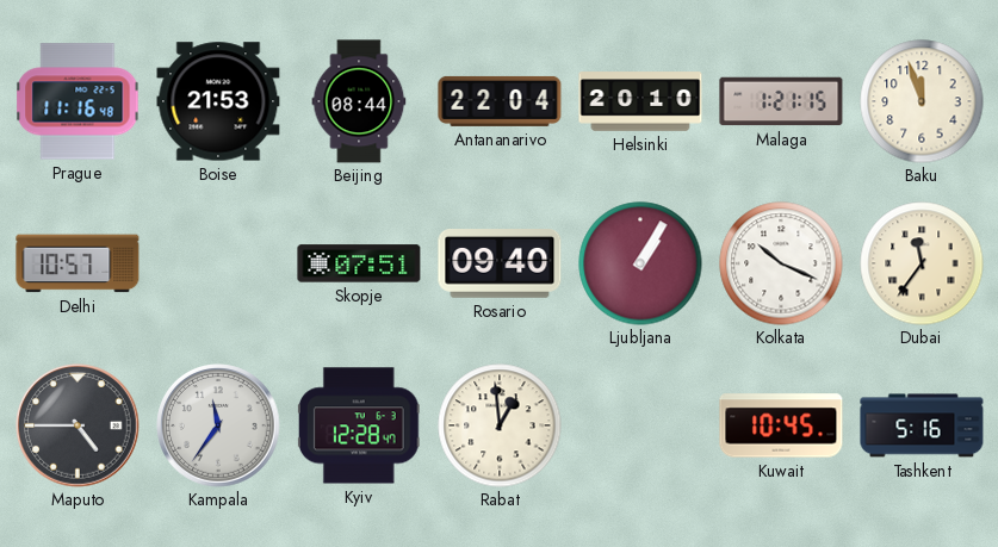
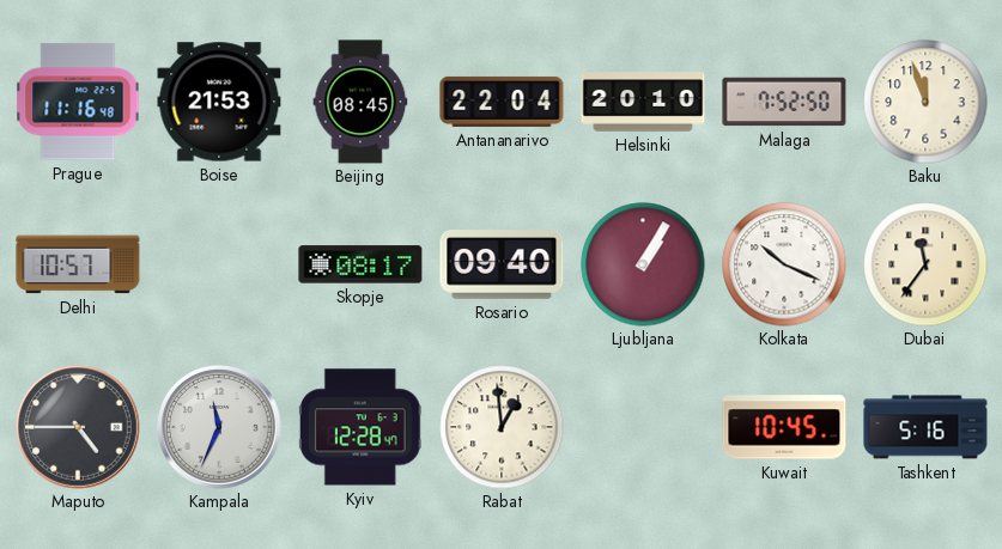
Beijing: 08:44 -> 08:45
Malaga: 1:21 -> 7:52
Skopje: 07:51 -> 08:17
Kampala: 11:36 -> 11:34
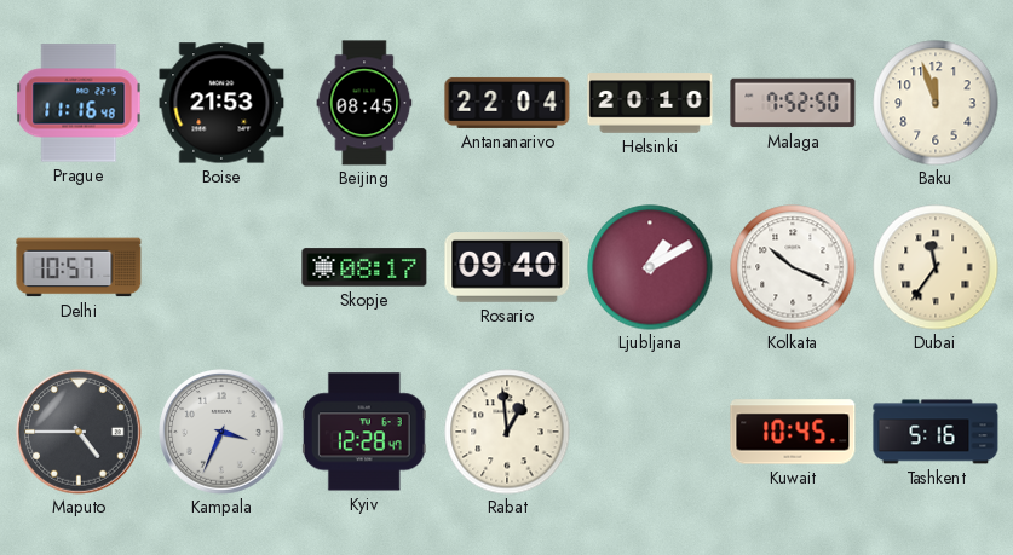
Ljubljana: 1:05 -> 1:10
Kampala: 11:34 -> 3:34
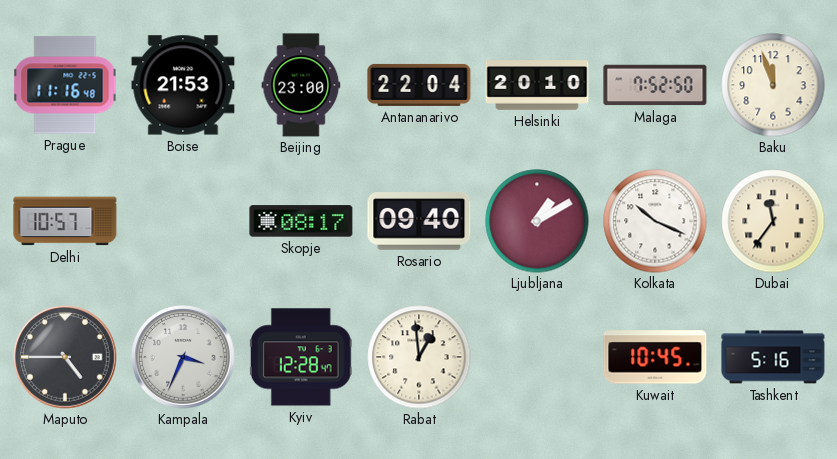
Beijing: 08:45 -> 23:00
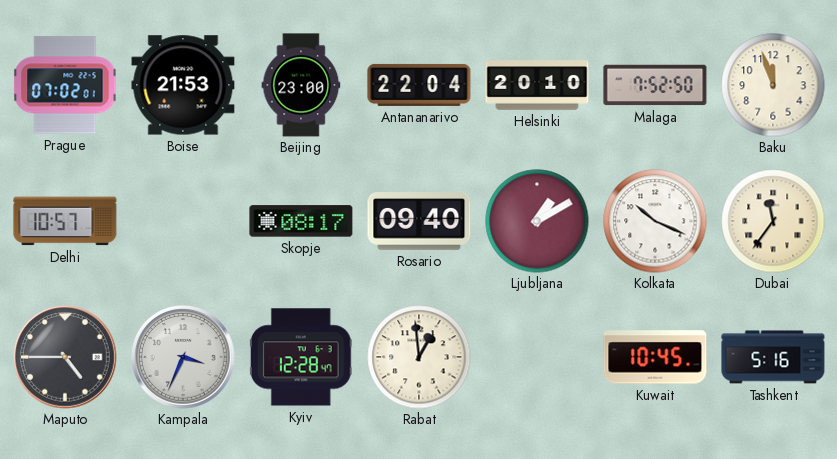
Prague: 11:16 -> 07:02
